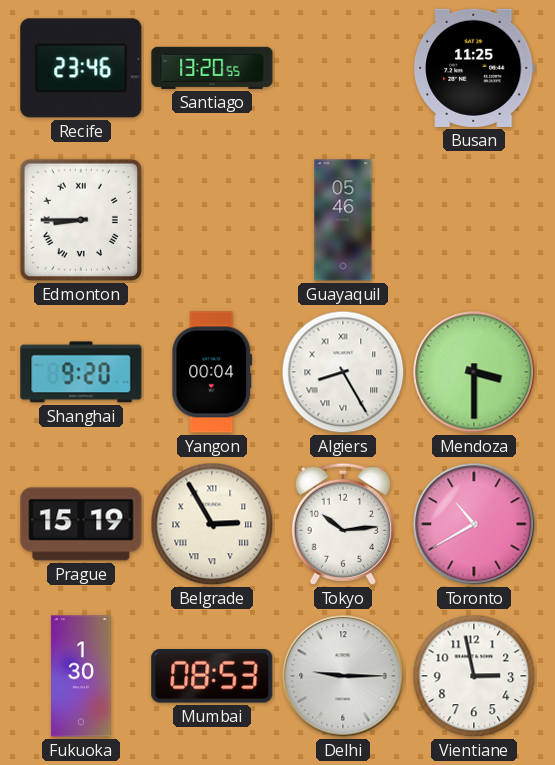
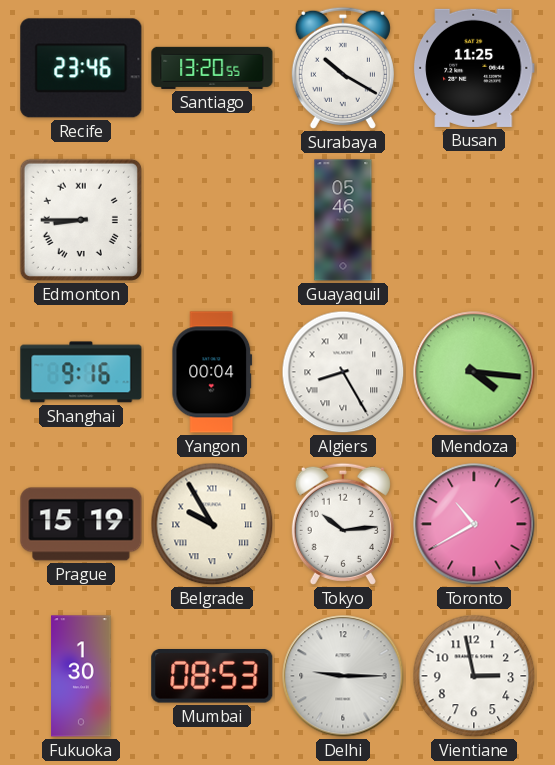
Surabaya: none -> 10:20
Shanghai: 9:20 -> 9:16
Mendoza: 3:30 -> 4:16
Belgrade: 2:55 -> 9:55
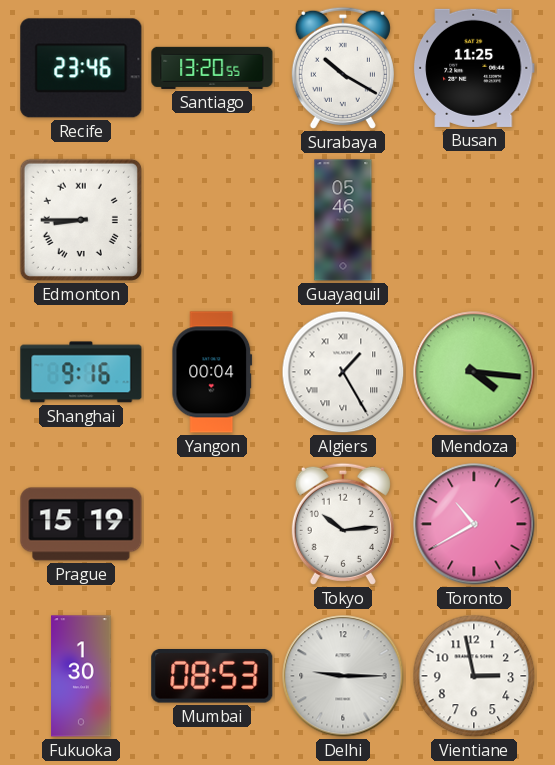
Algiers: 8:25 -> 1:25
Belgrade: 9:55 -> none
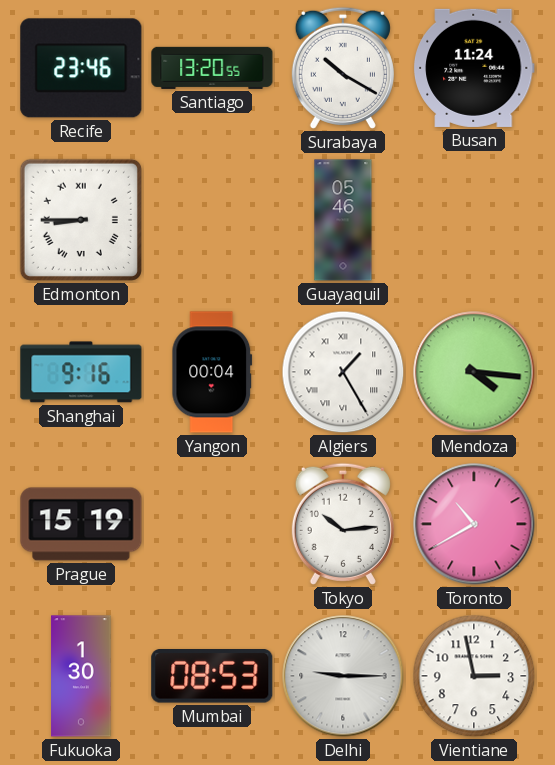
Busan: 11:25 -> 11:24
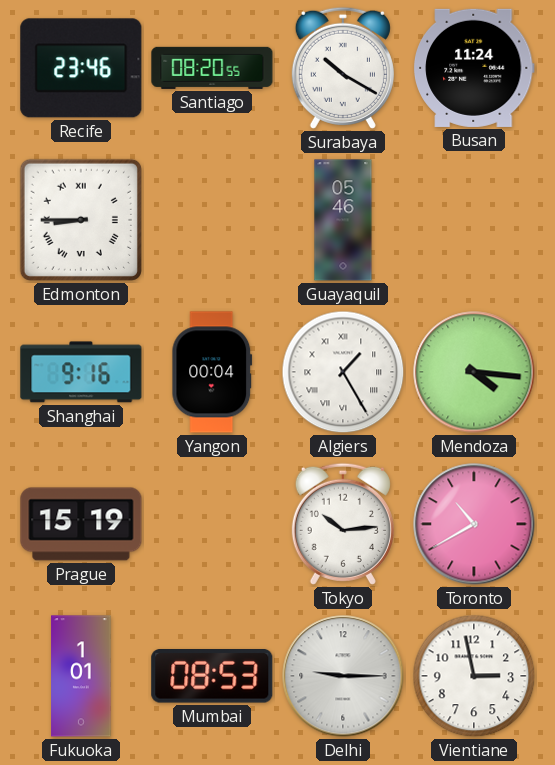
Santiago: 13:20 -> 08:20
Fukuoka: 1:30 -> 1:01
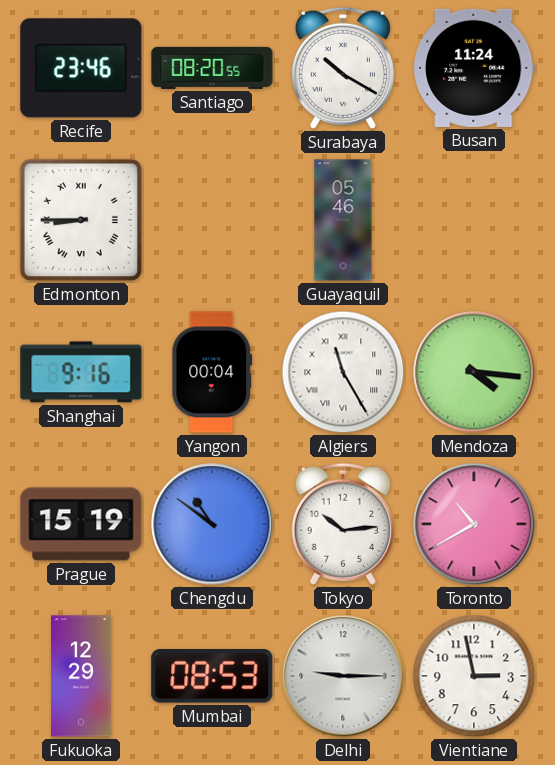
Algiers: 1:25 -> 11:25
Chengdu: none -> 10:51
Fukuoka: 1:01 -> 12:29
